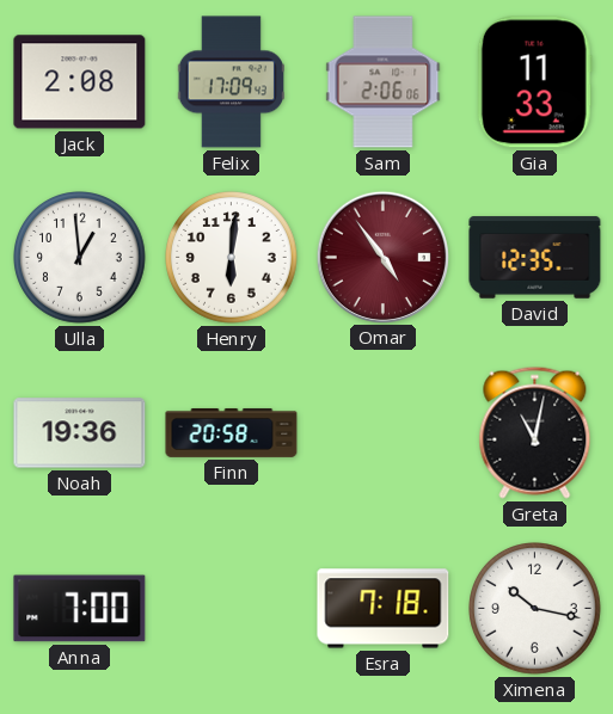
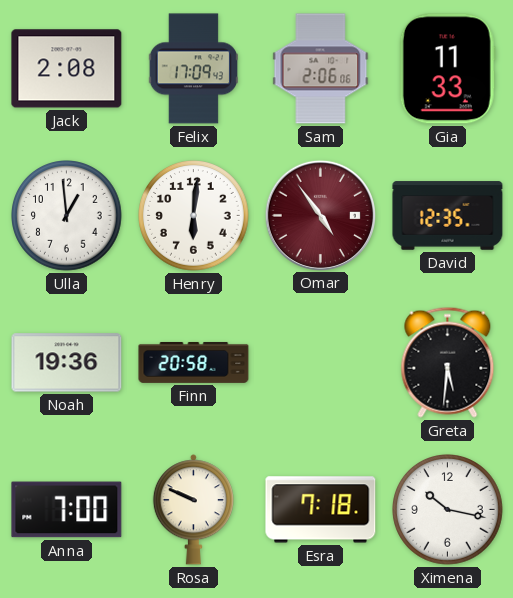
Greta: 11:02 -> 5:31
Rosa: none -> 9:49
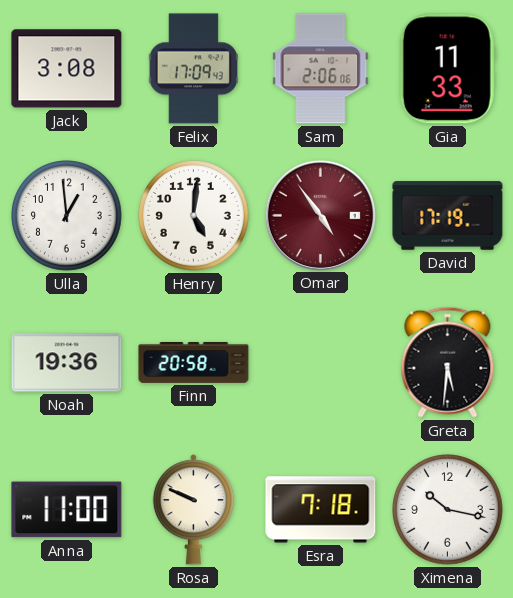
Jack: 2:08 -> 3:08
Henry: 6:01 -> 5:01
David: 12:35 -> 17:19
Anna: 7:00 -> 11:00
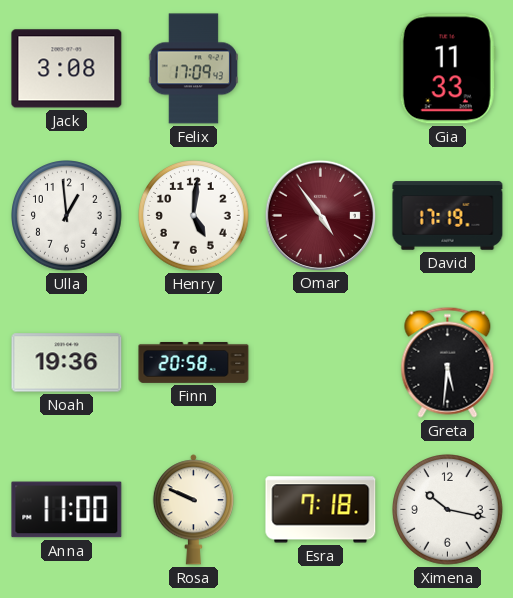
Sam: 2:06 -> none
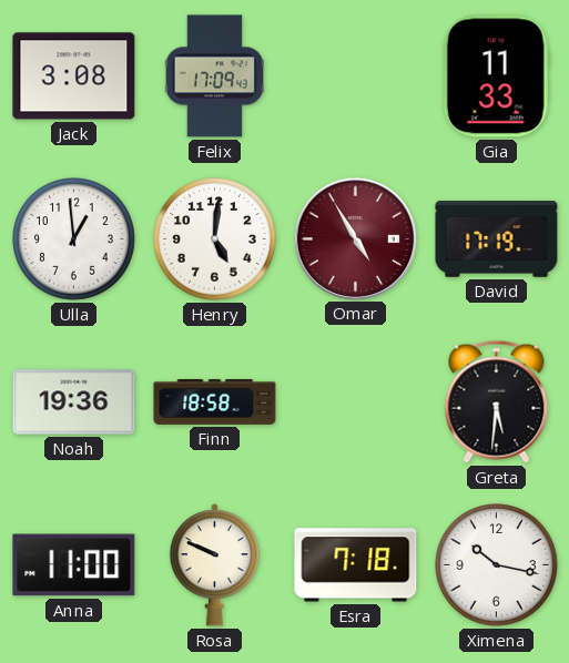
Omar: 4:54 -> 4:55
Finn: 20:58 -> 18:58
